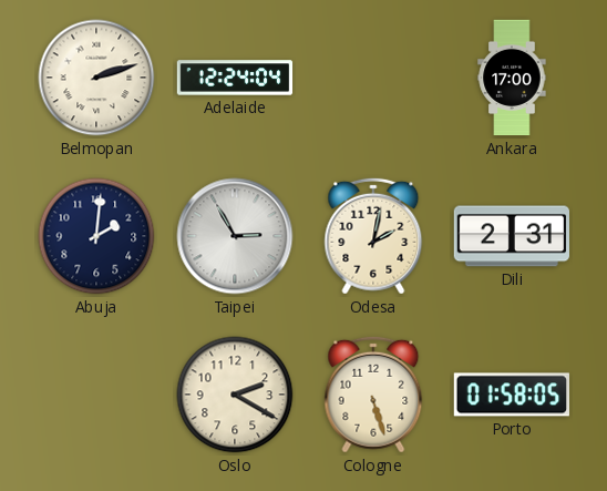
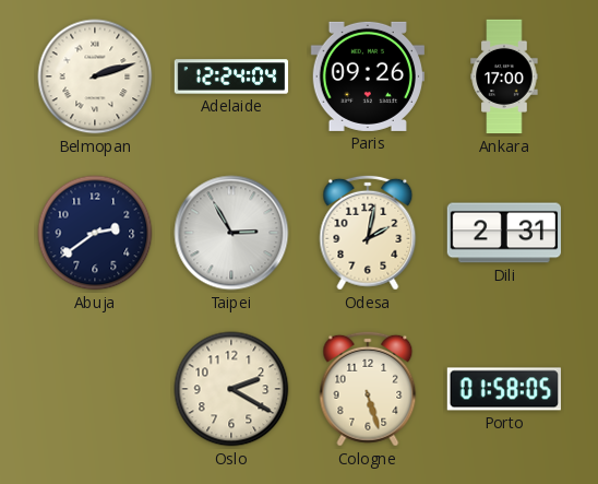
Paris: none -> 09:26
Abuja: 2:01 -> 2:39
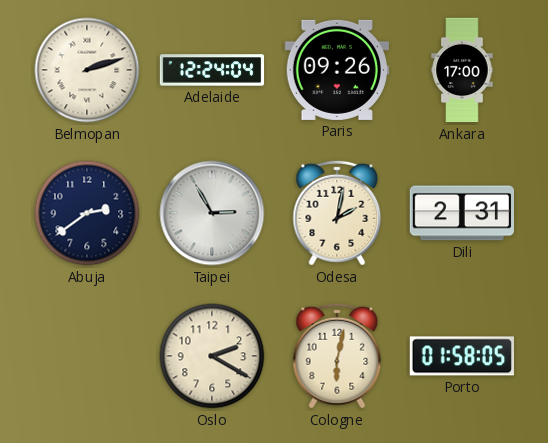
Cologne: 5:27 -> 6:02
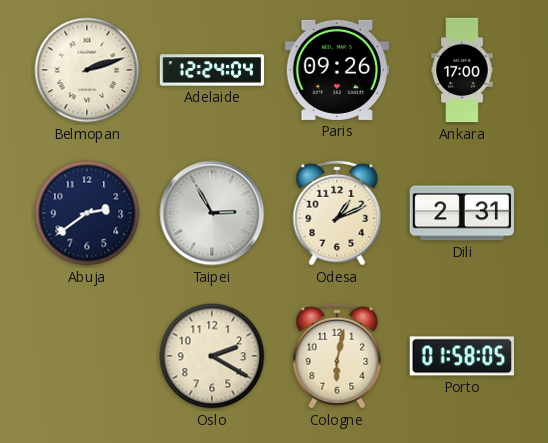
Odesa: 2:02 -> 1:11
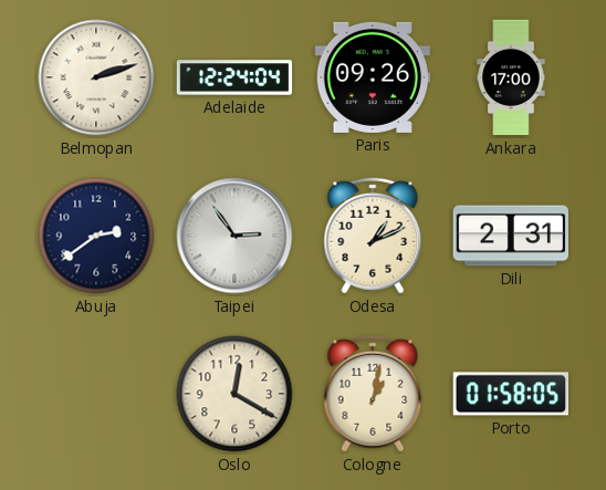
Taipei: 2:55 -> 2:54
Oslo: 2:20 -> 12:20
Cologne: 6:02 -> 1:02
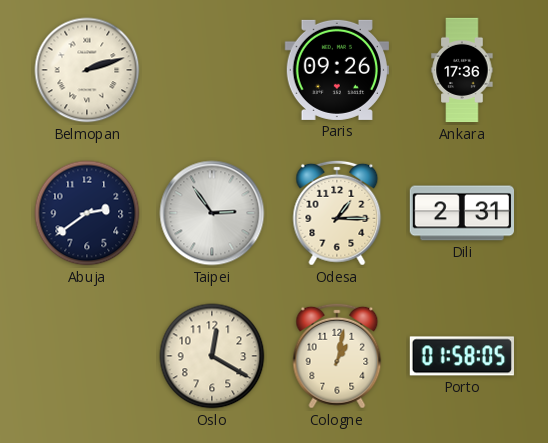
Adelaide: 12:24 -> none
Ankara: 17:00 -> 17:36
Odesa: 1:11 -> 1:15
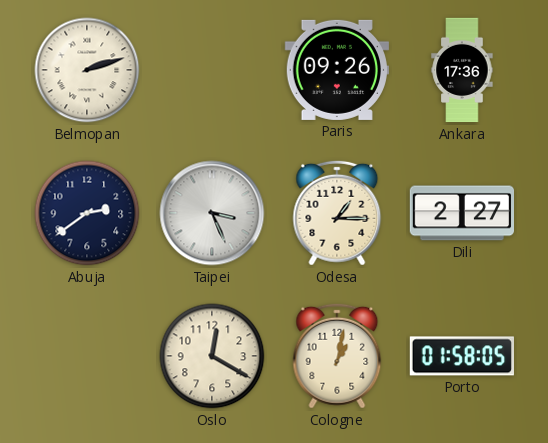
Taipei: 2:54 -> 3:26
Dili: 2:31 -> 2:27
